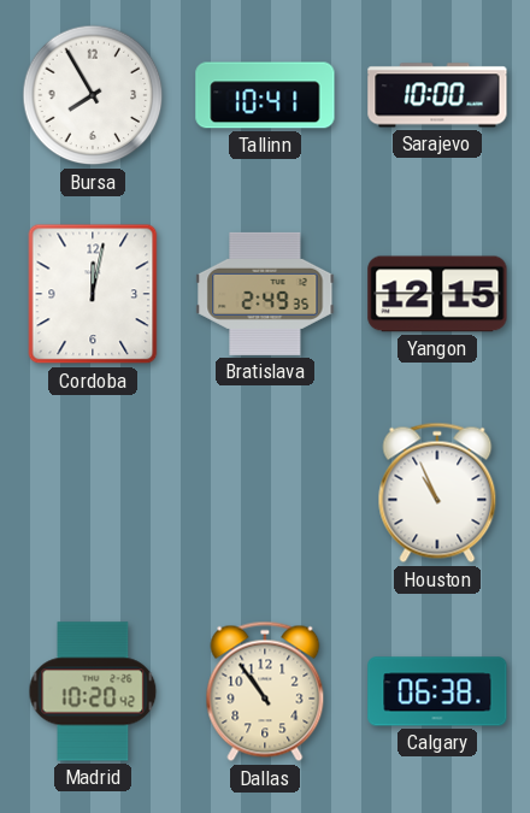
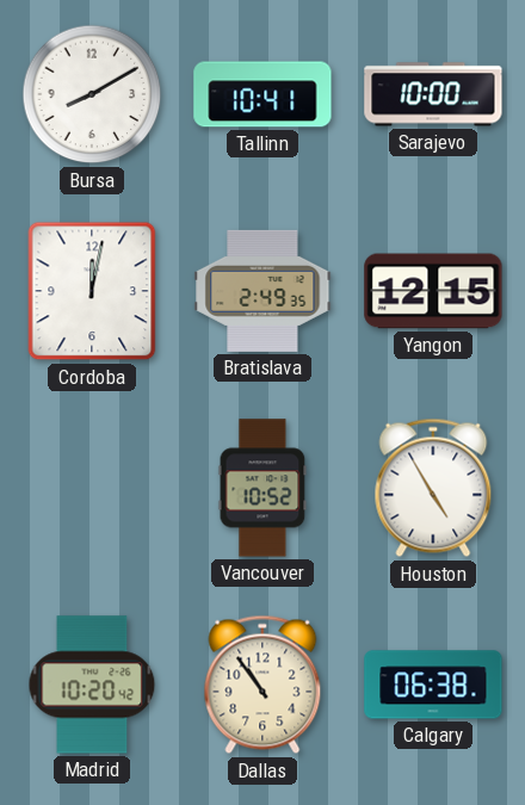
Bursa: 7:55 -> 8:10
Vancouver: none -> 10:52
Houston: 10:56 -> 4:55
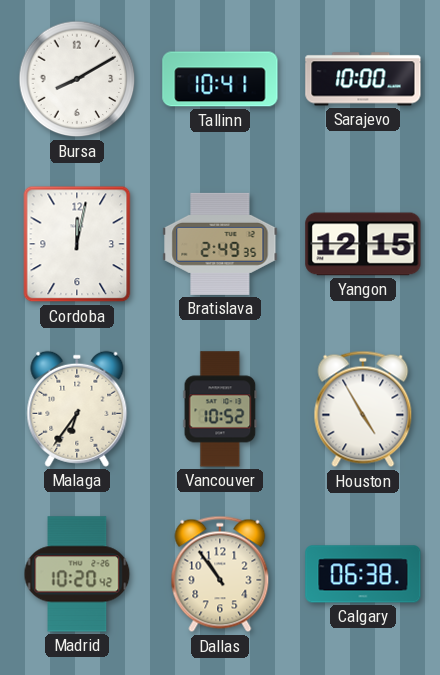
Malaga: none -> 6:36
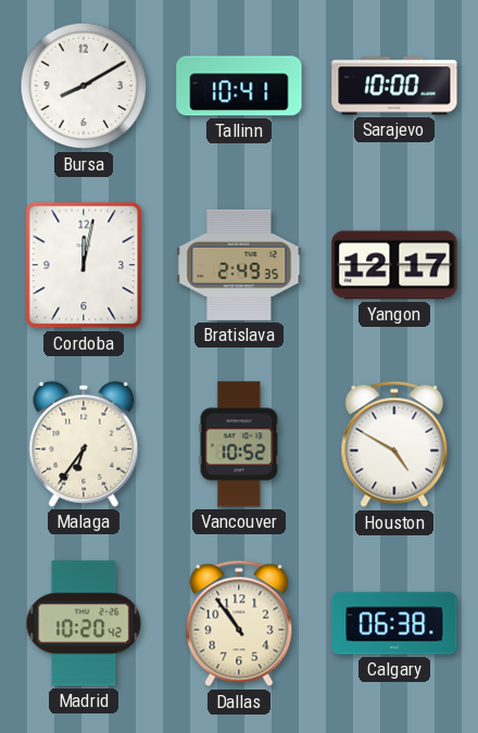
Yangon: 12:15 -> 12:17
Houston: 4:55 -> 4:50
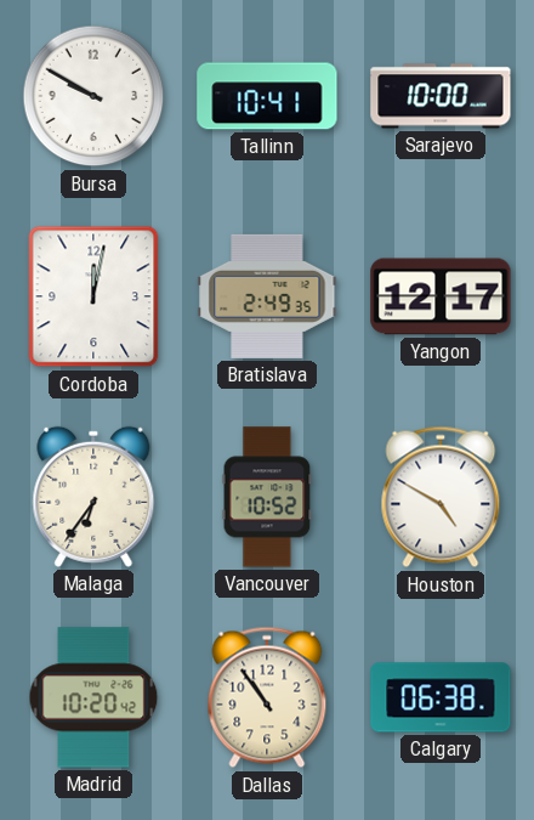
Bursa: 8:10 -> 9:50
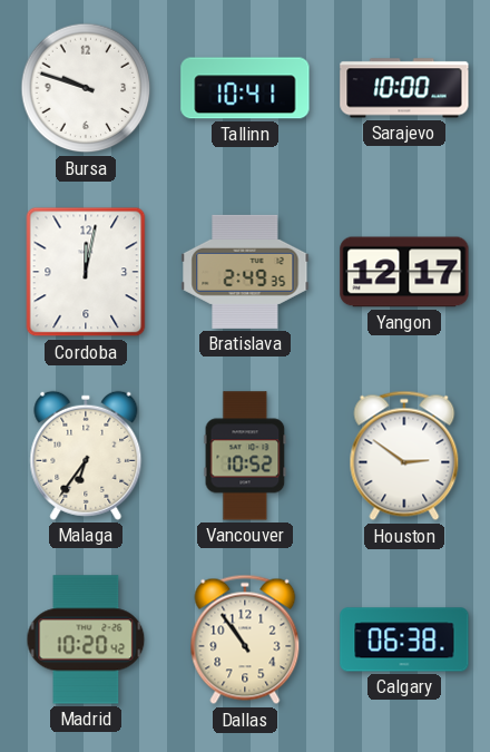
Bursa: 9:50 -> 9:48
Houston: 4:50 -> 2:51
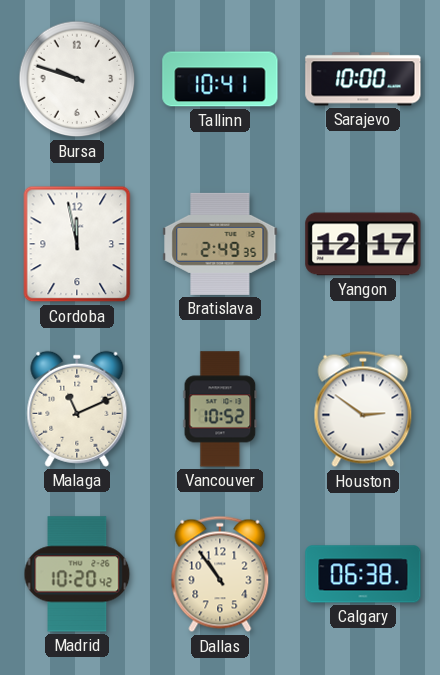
Cordoba: 12:02 -> 11:58
Malaga: 6:36 -> 11:11
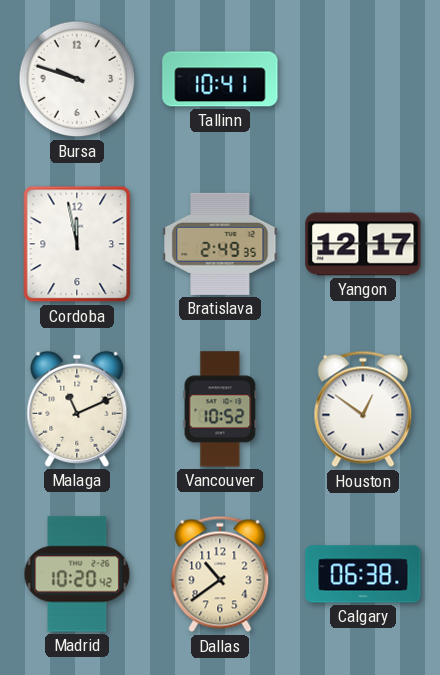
Sarajevo: 10:00 -> none
Houston: 2:51 -> 12:51
Dallas: 10:54 -> 10:39
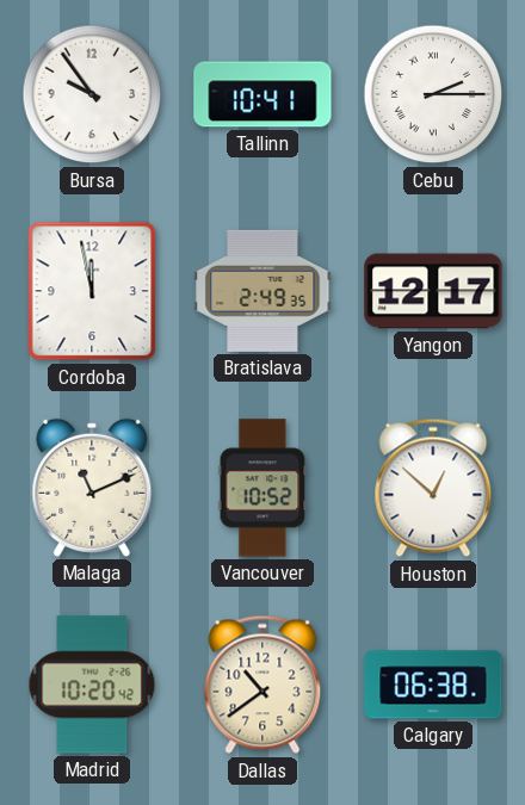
Bursa: 9:48 -> 9:54
Cebu: none -> 2:15
Houston: 12:51 -> 12:52
